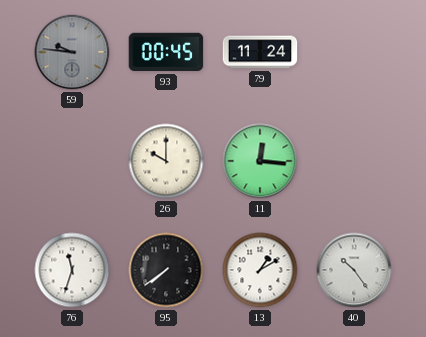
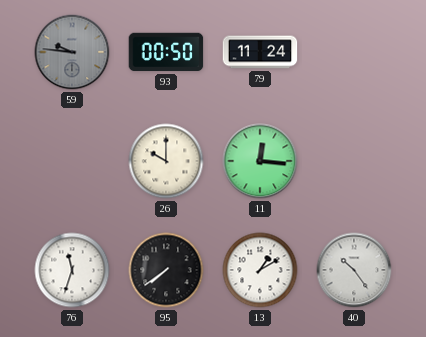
93: 00:45 -> 00:50
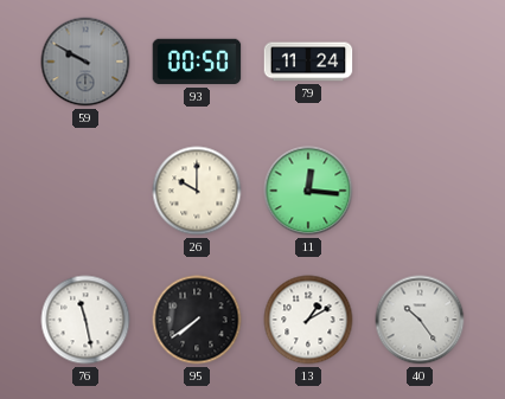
59: 9:46 -> 9:50
76: 11:33 -> 11:28
